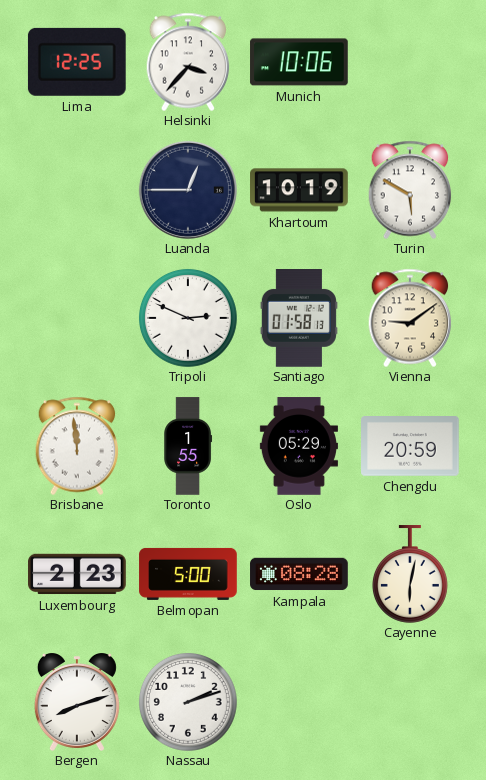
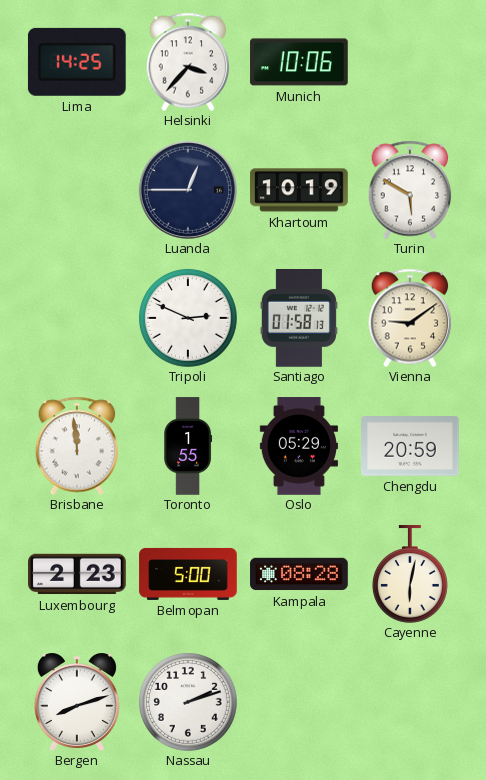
Lima: 12:25 -> 14:25
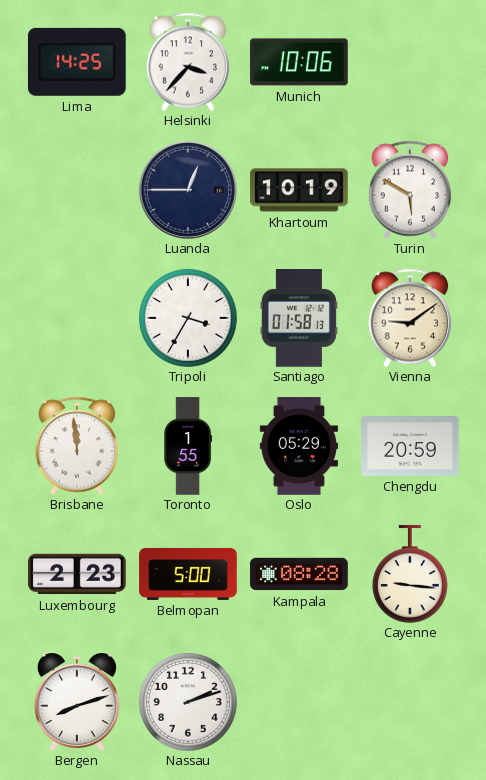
Tripoli: 2:49 -> 3:35
Cayenne: 6:02 -> 9:16
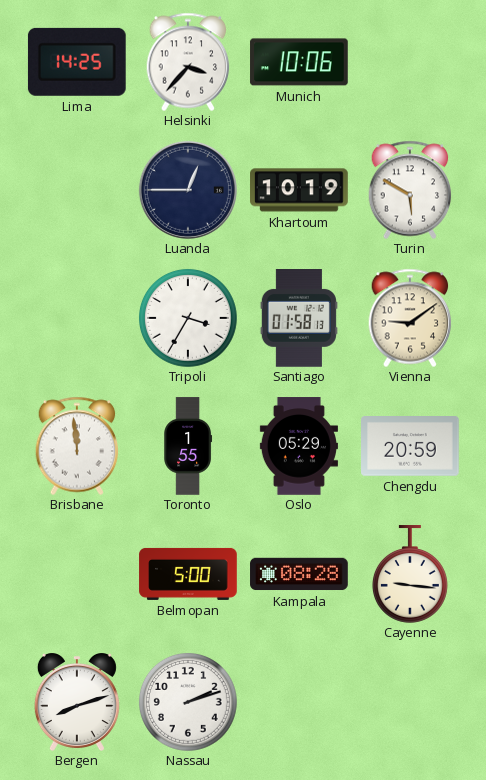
Luxembourg: 2:23 -> none
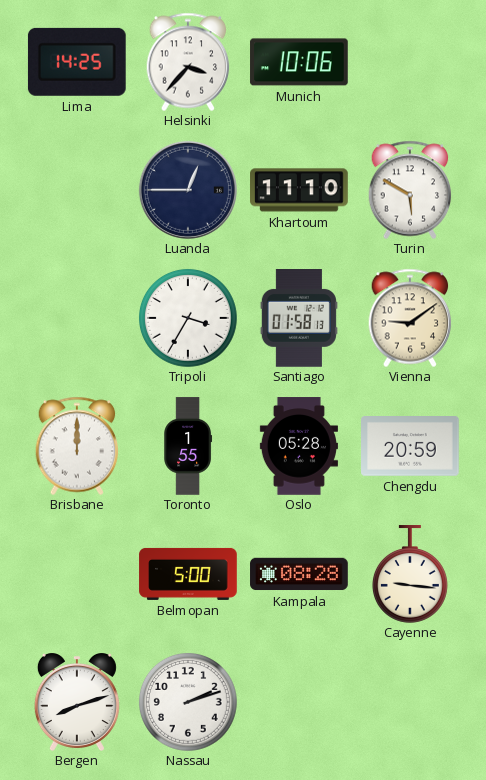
Khartoum: 10:19 -> 11:10
Brisbane: 11:59 -> 12:00
Oslo: 05:29 -> 05:28
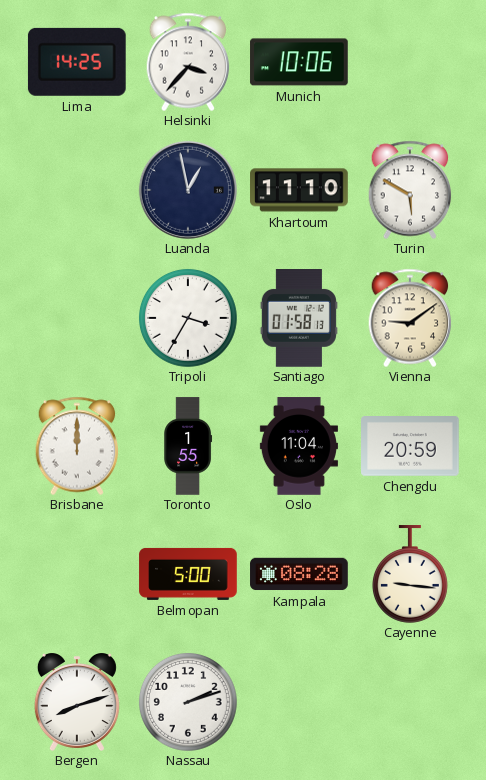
Luanda: 12:45 -> 12:58
Oslo: 05:28 -> 11:04
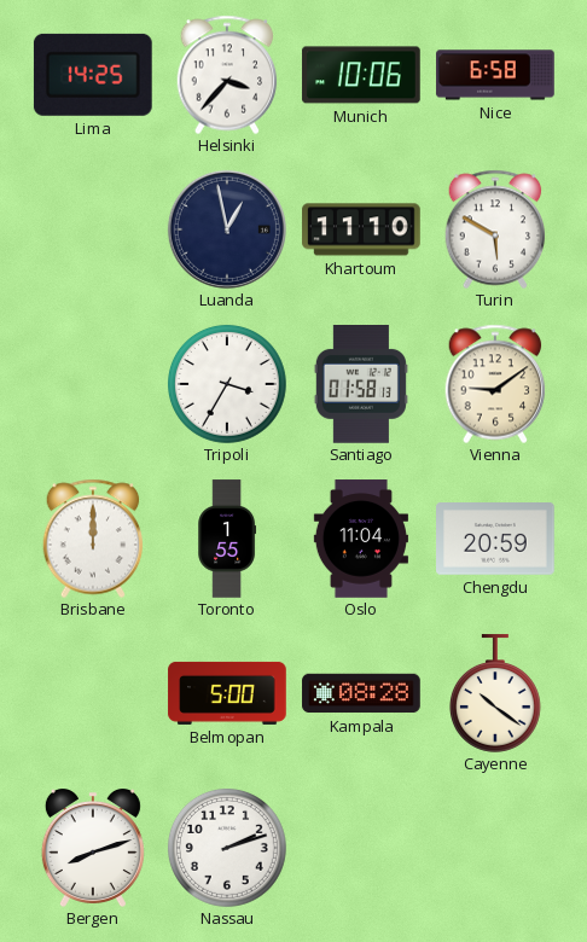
Nice: none -> 6:58
Cayenne: 9:16 -> 10:21
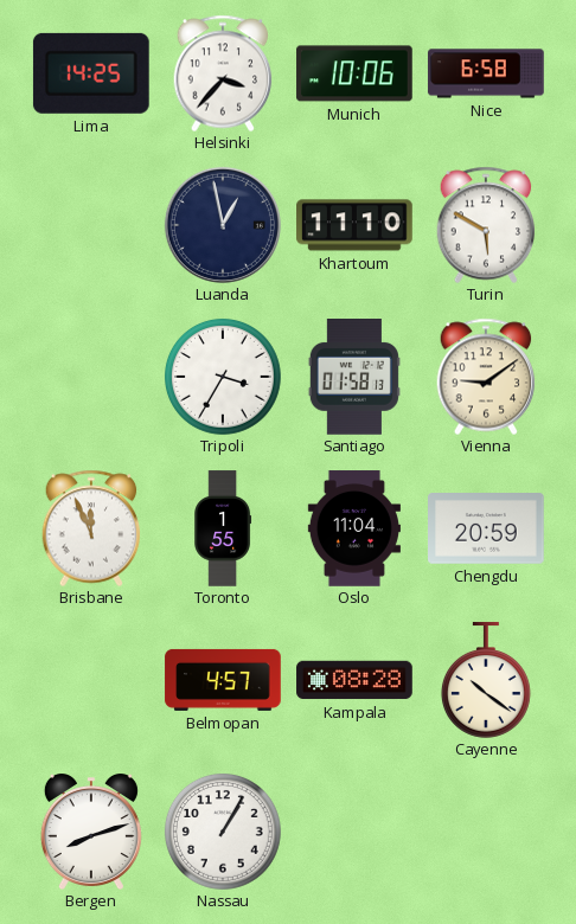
Brisbane: 12:00 -> 11:56
Belmopan: 5:00 -> 4:57
Nassau: 2:12 -> 1:05
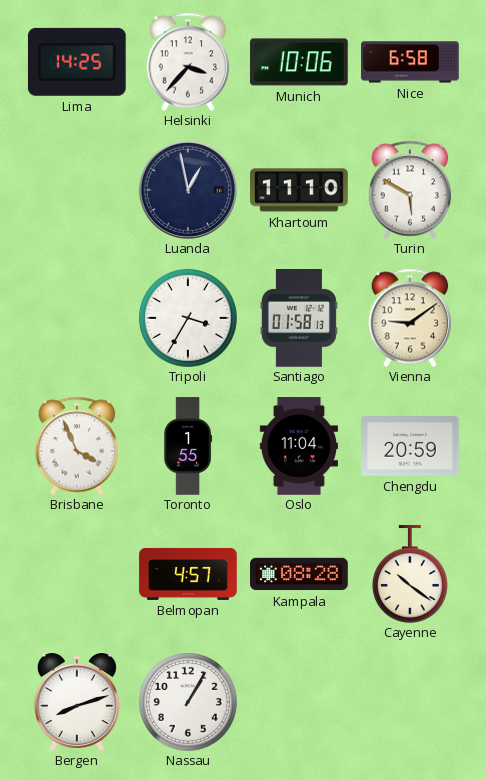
Brisbane: 11:56 -> 3:56
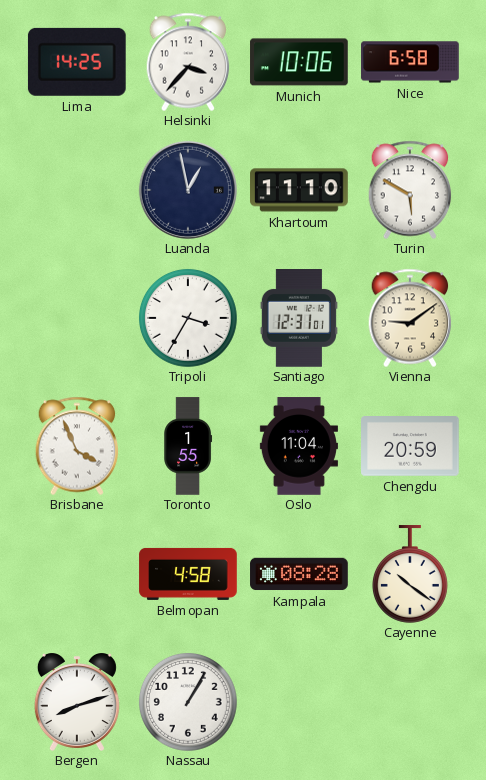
Santiago: 01:58 -> 12:31
Belmopan: 4:57 -> 4:58
